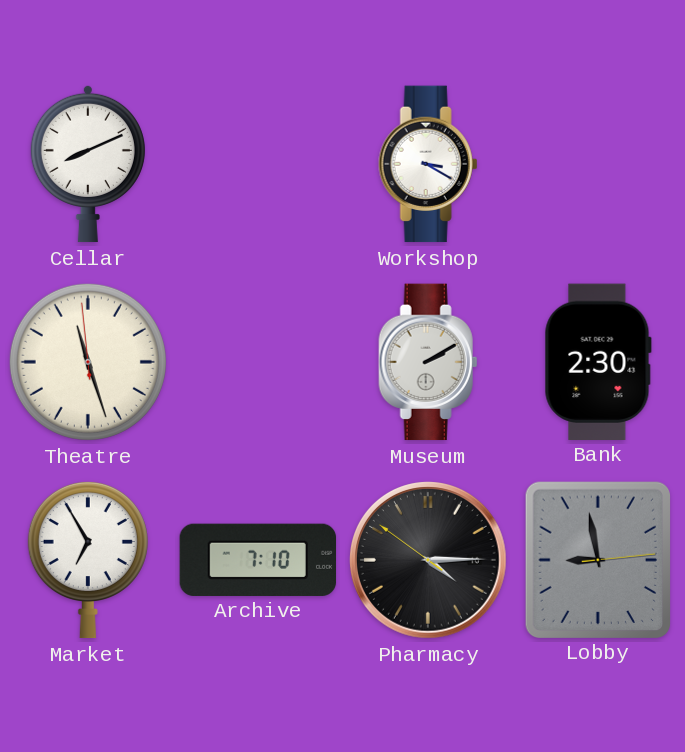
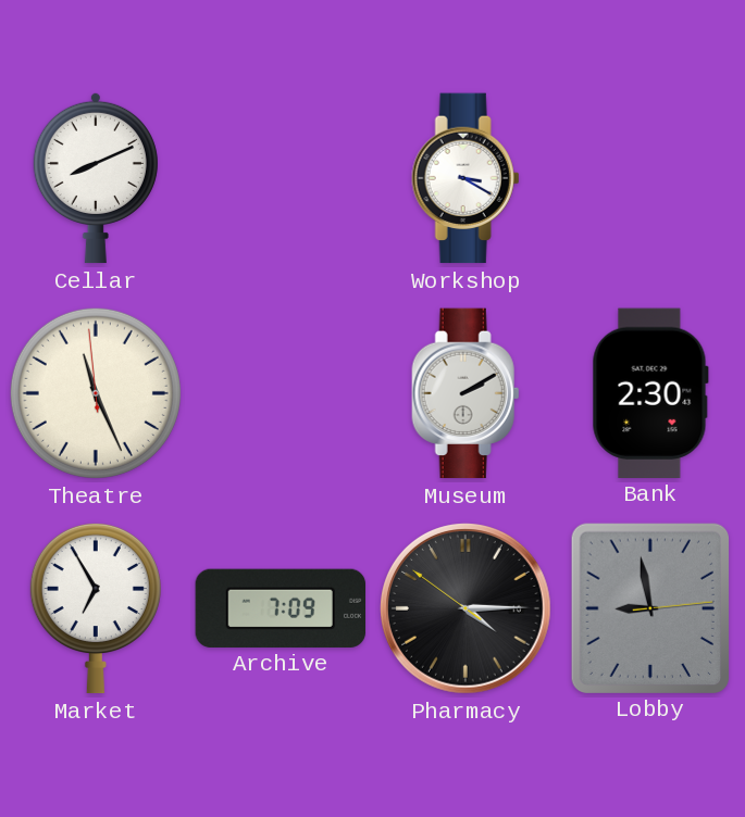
Theatre: 11:26 -> 11:25
Archive: 7:10 -> 7:09
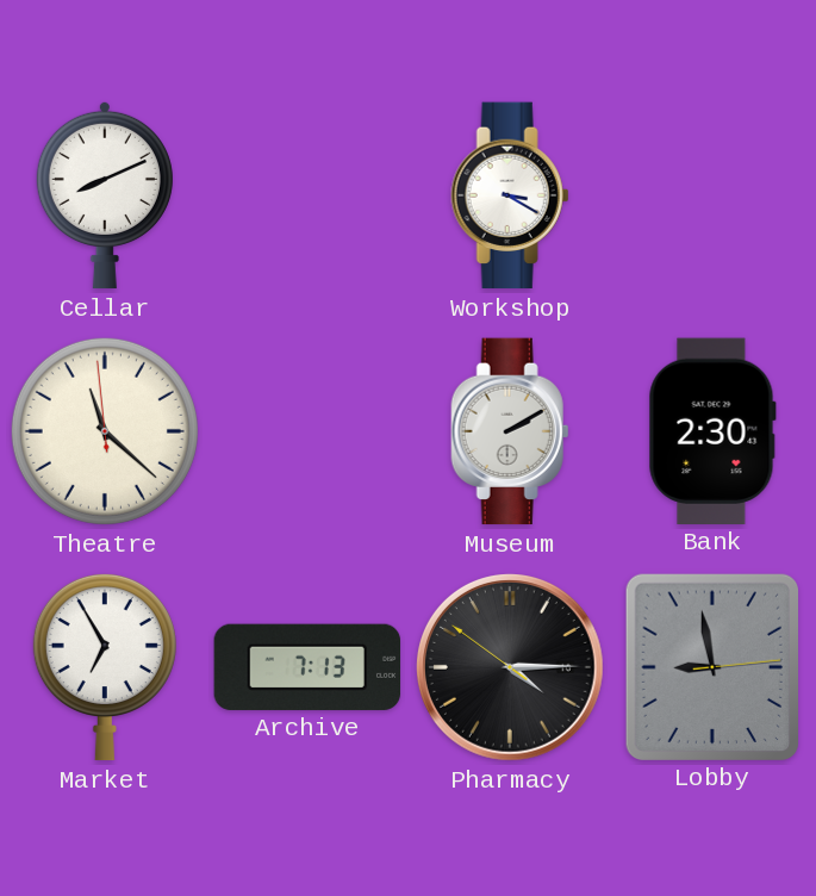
Theatre: 11:25 -> 11:21
Archive: 7:09 -> 7:13
